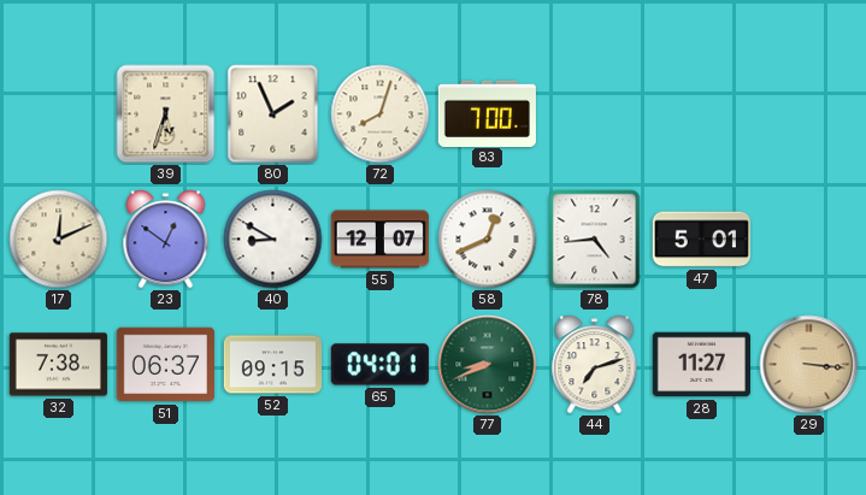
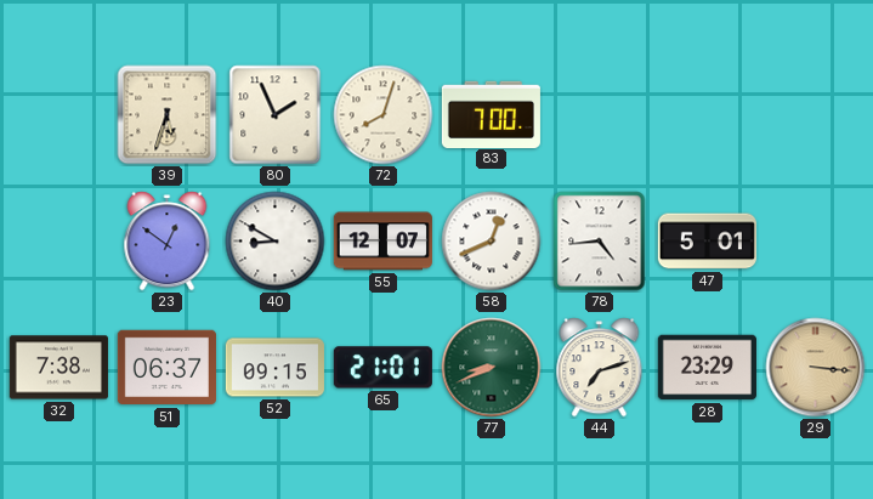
17: 12:11 -> none
65: 04:01 -> 21:01
28: 11:27 -> 23:29
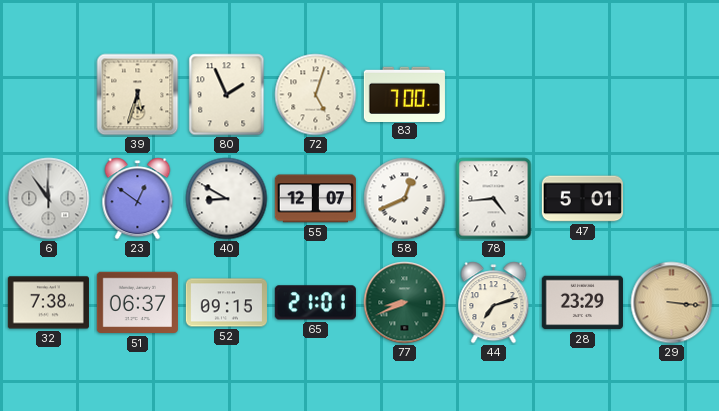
72: 8:03 -> 5:03
6: none -> 11:54
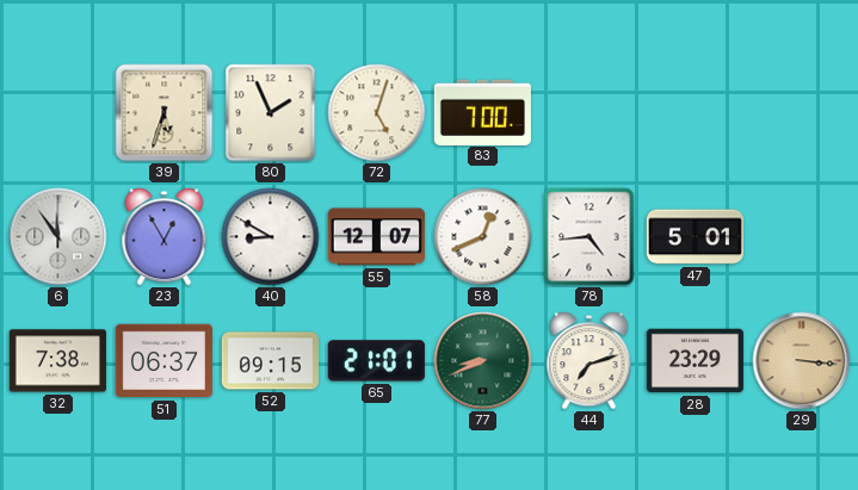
23: 12:51 -> 12:55
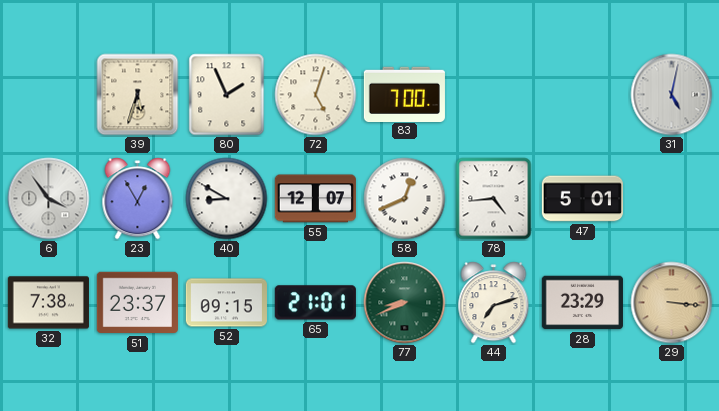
31: none -> 5:02
6: 11:54 -> 3:54
51: 06:37 -> 23:37
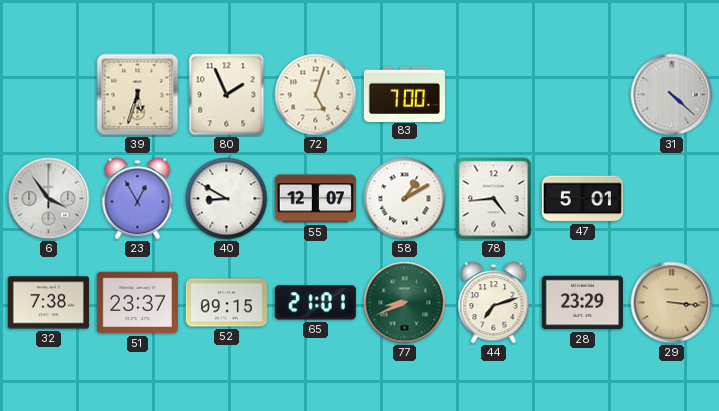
31: 5:02 -> 4:22
58: 12:41 -> 1:10
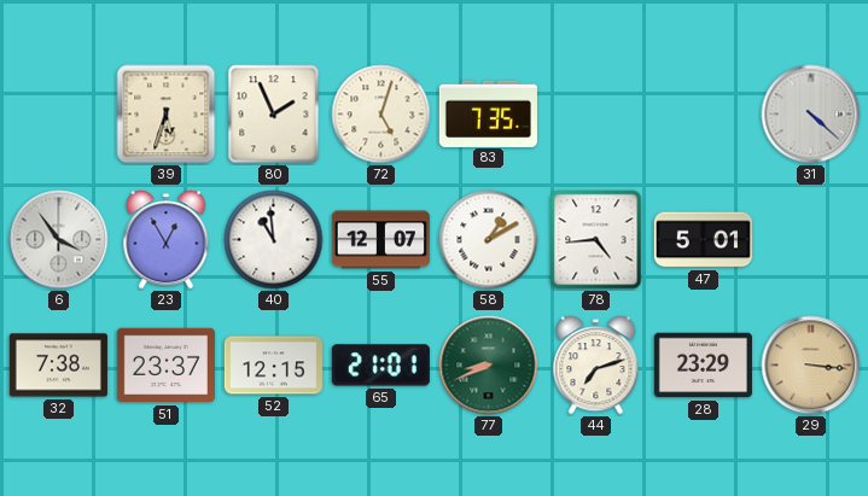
83: 7:00 -> 7:35
40: 8:50 -> 10:59
52: 09:15 -> 12:15
